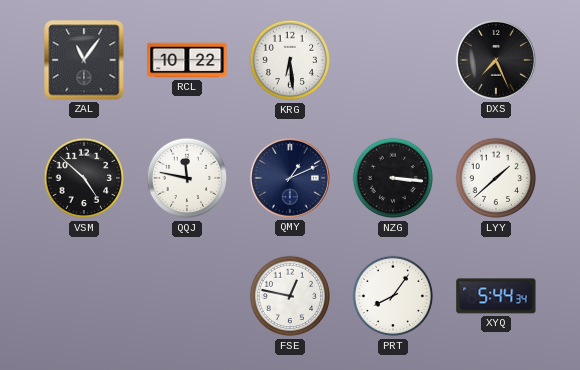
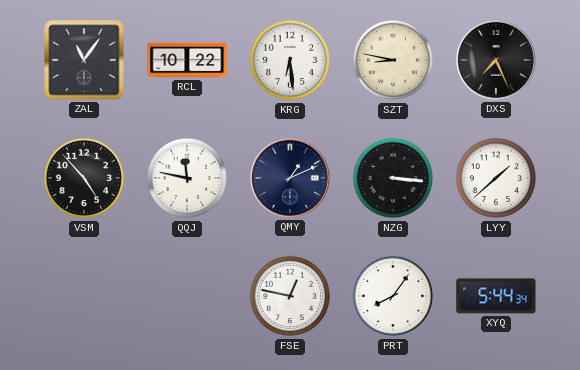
SZT: none -> 8:47
VSM: 4:52 -> 4:53
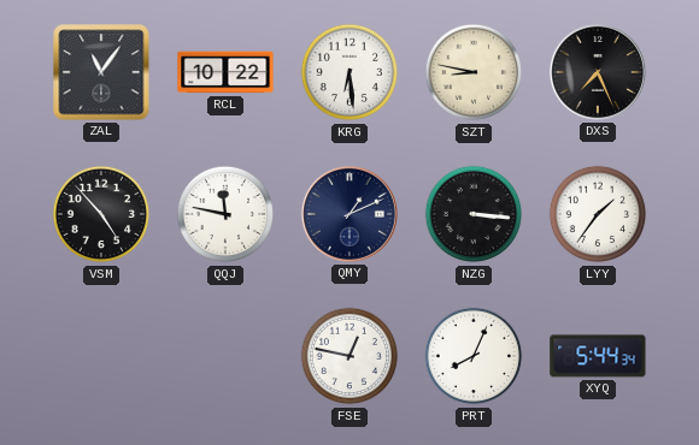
LYY: 1:38 -> 1:36
PRT: 8:06 -> 8:04
